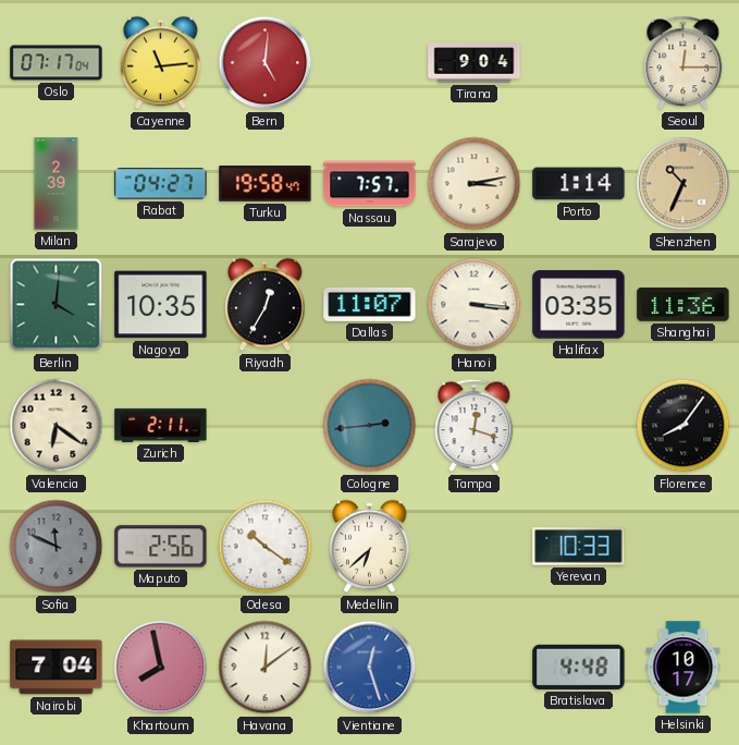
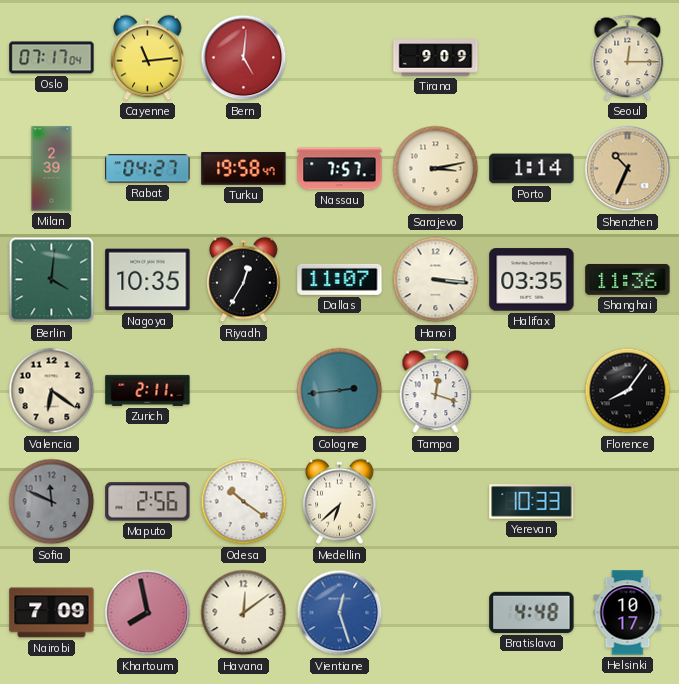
Tirana: 9:04 -> 9:09
Nairobi: 7:04 -> 7:09
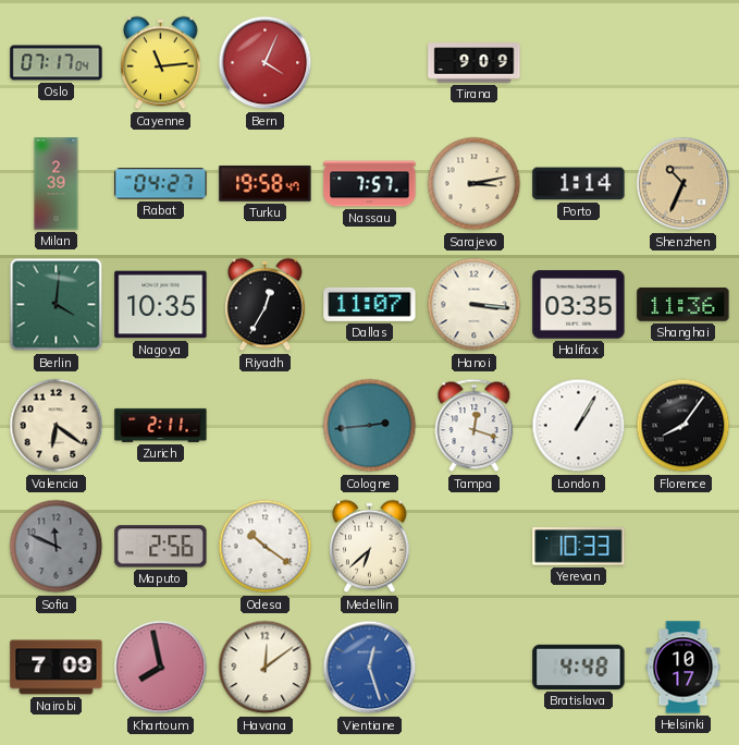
Bern: 5:01 -> 4:04
Seoul: 12:15 -> none
London: none -> 1:05
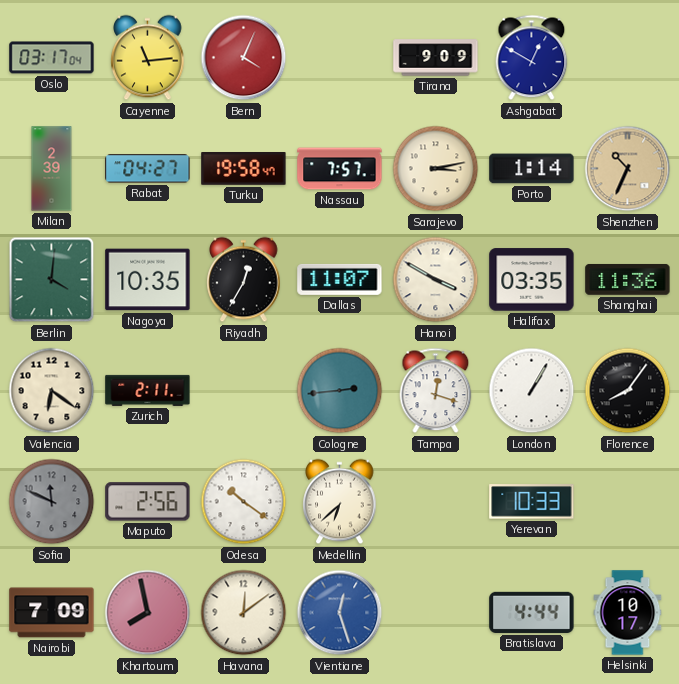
Oslo: 07:17 -> 03:17
Ashgabat: none -> 12:50
Hanoi: 3:16 -> 3:50
Bratislava: 4:48 -> 4:44
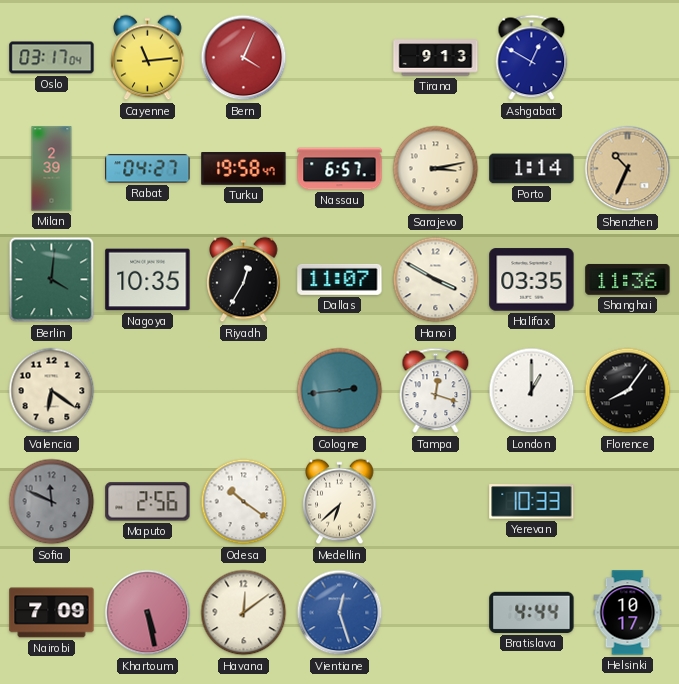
Tirana: 9:09 -> 9:13
Nassau: 7:57 -> 6:57
Zurich: 2:11 -> none
London: 1:05 -> 1:00
Khartoum: 7:58 -> 5:28
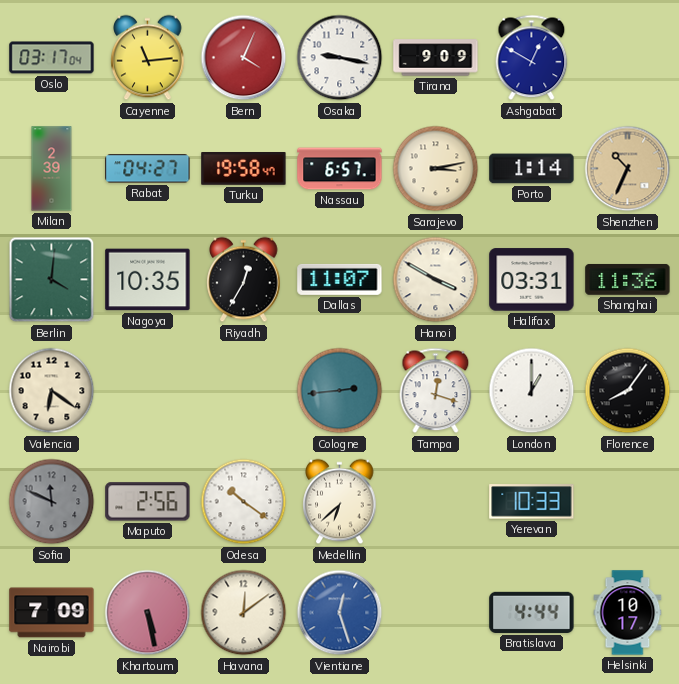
Osaka: none -> 9:17
Tirana: 9:13 -> 9:09
Halifax: 03:35 -> 03:31
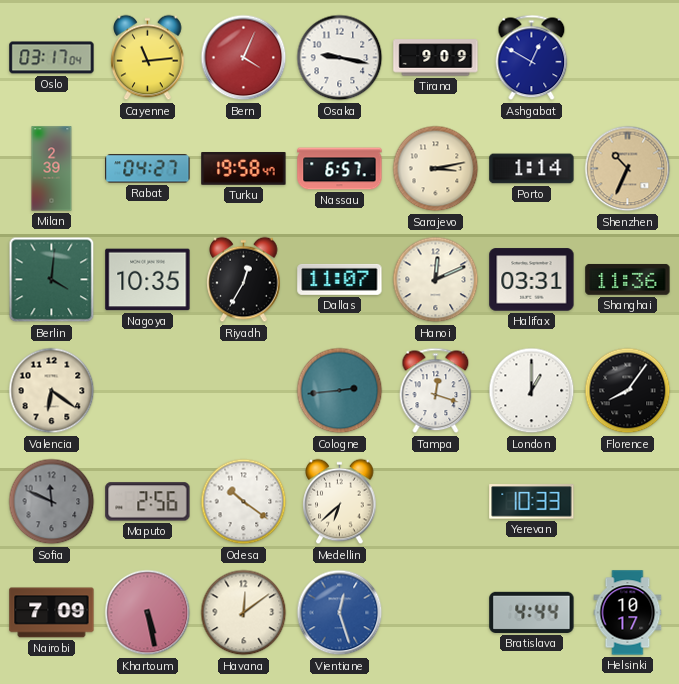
Hanoi: 3:50 -> 12:11
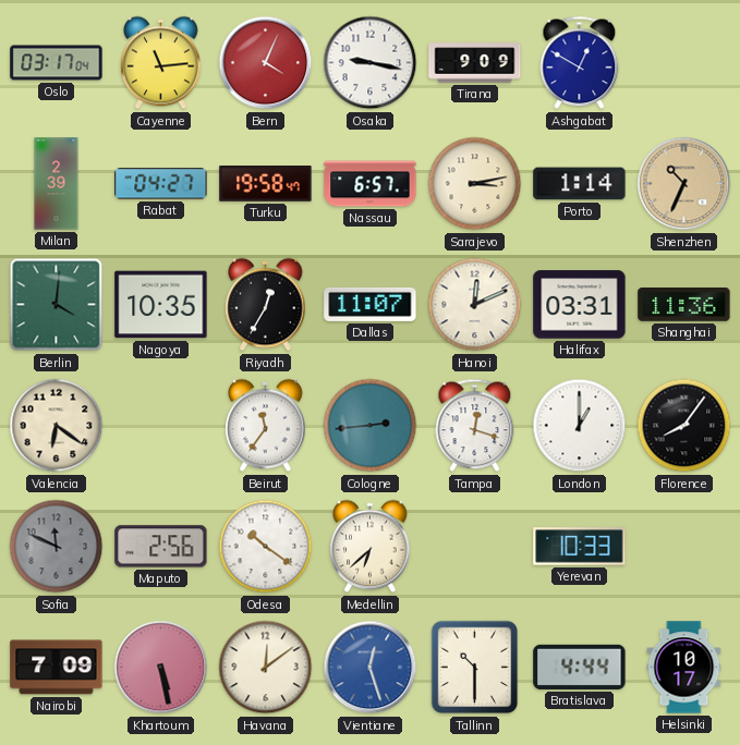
Beirut: none -> 11:36
Tallinn: none -> 10:30
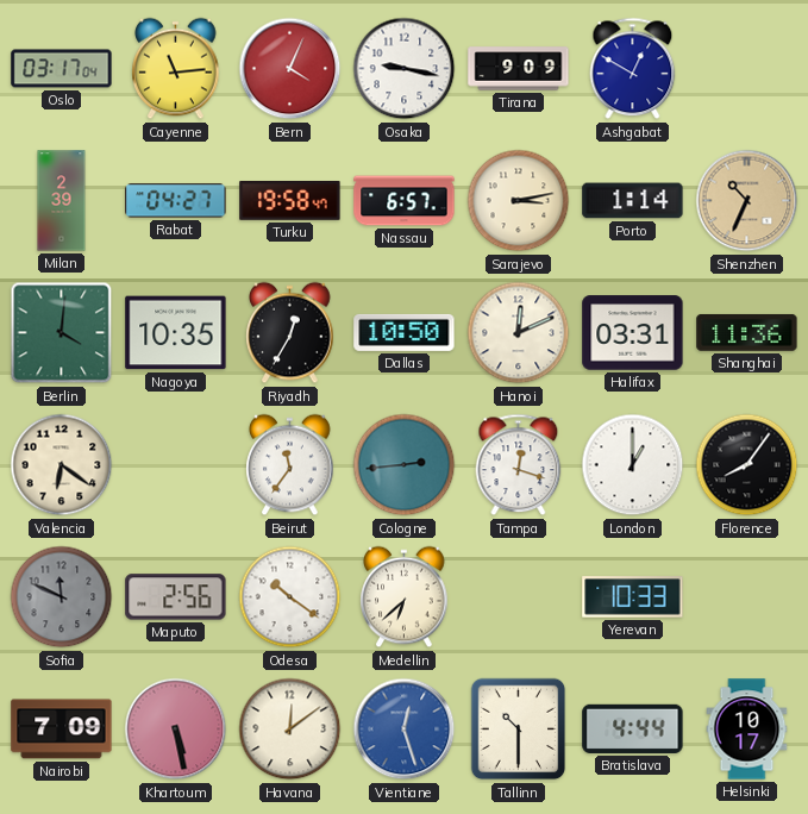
Dallas: 11:07 -> 10:50
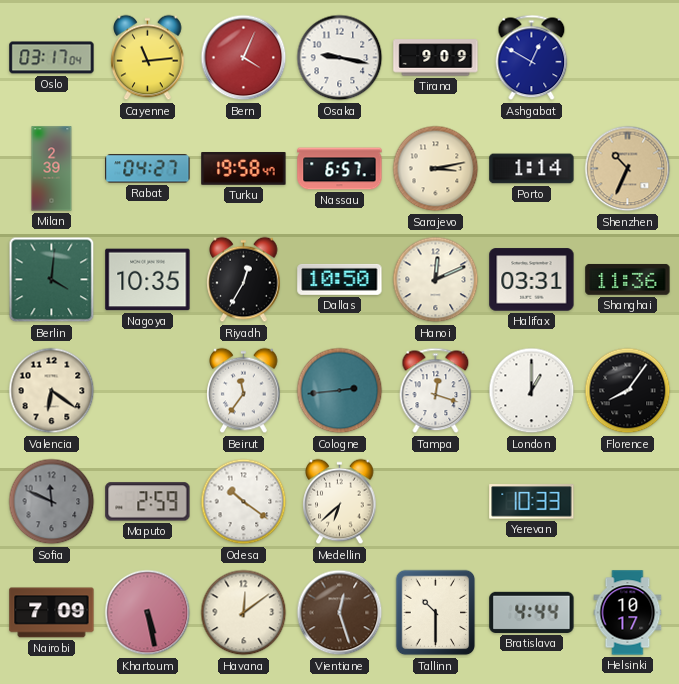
Maputo: 2:56 -> 2:59
Vientiane dial: blue -> brown
